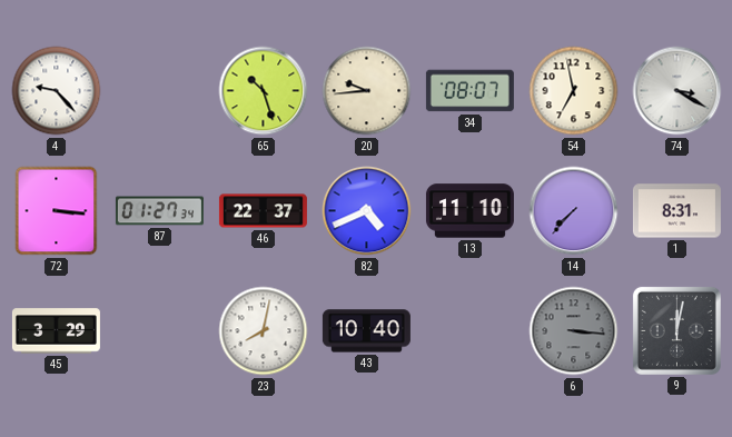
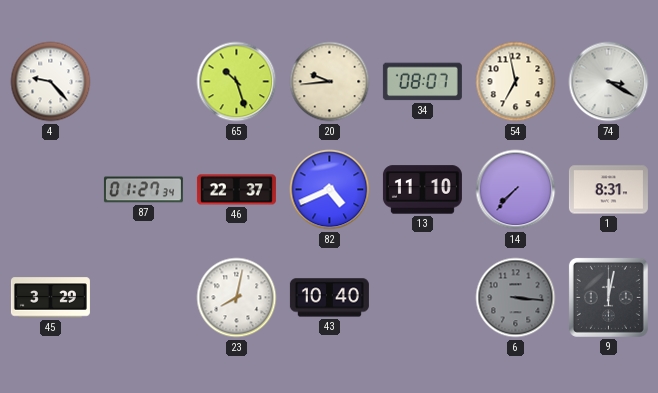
72: 3:16 -> none
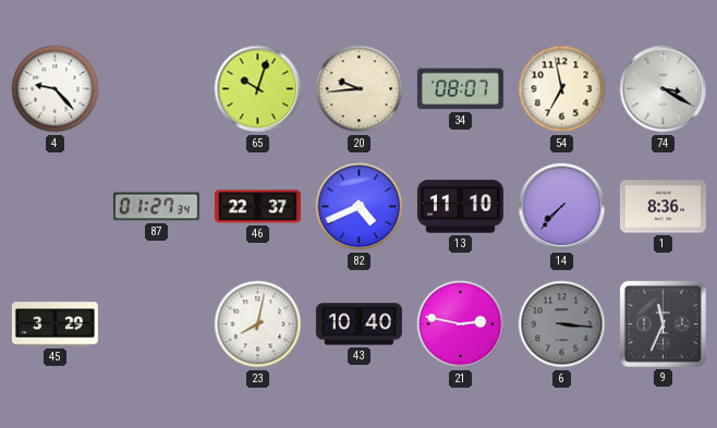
65: 10:27 -> 10:03
1: 8:31 -> 8:36
21: none -> 2:47
9: 12:02 -> 11:34
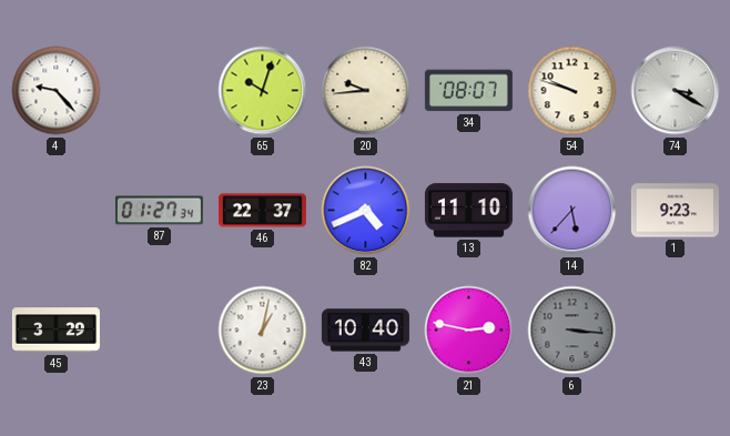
54: 6:58 -> 9:48
14: 7:37 -> 5:37
1: 8:36 -> 9:23
23: 8:02 -> 1:02
9: 11:34 -> none
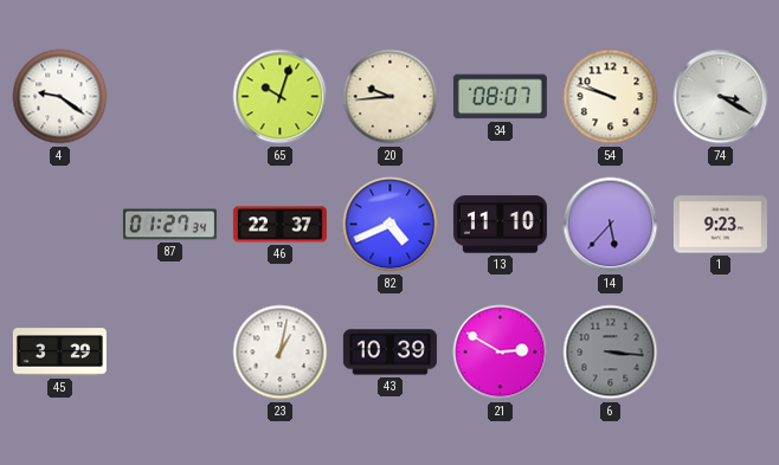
4: 9:23 -> 9:21
43: 10:40 -> 10:39
21: 2:47 -> 2:50
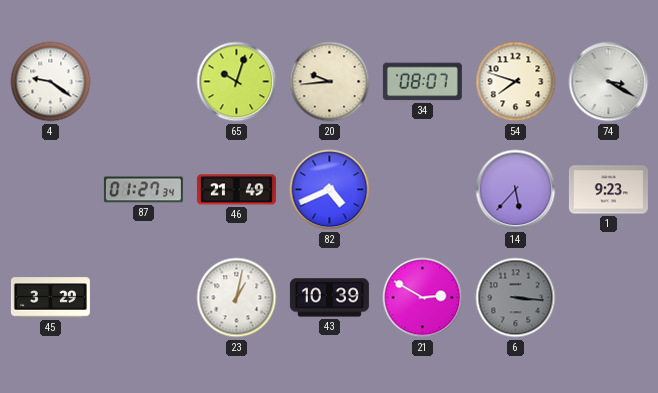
54: 9:48 -> 7:48
46: 22:37 -> 21:49
13: 11:10 -> none
